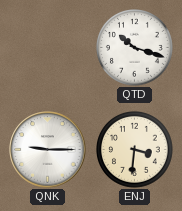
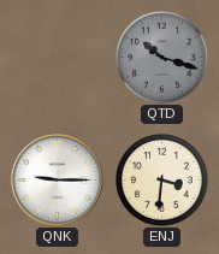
QTD dial: white -> grey
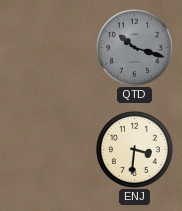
QNK: 9:15 -> none
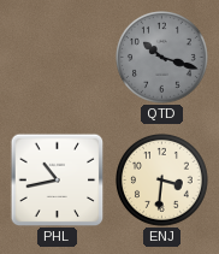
PHL: none -> 10:43
